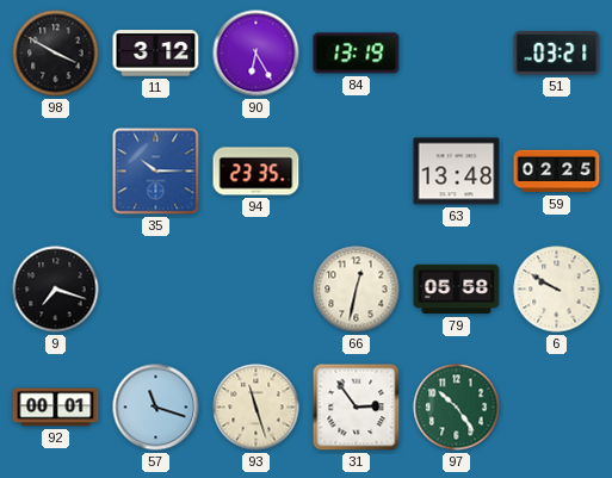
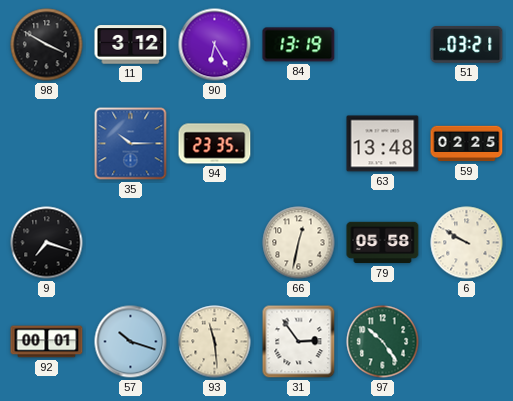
57: 11:18 -> 10:18
93: 11:27 -> 11:29
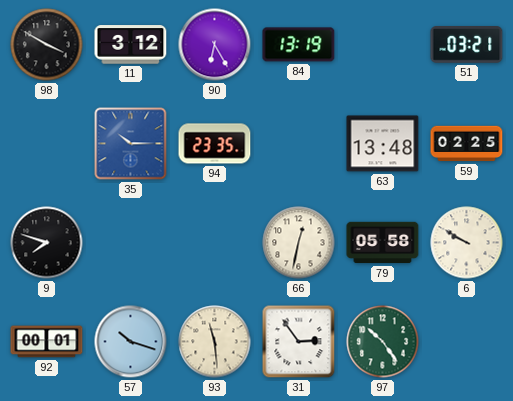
9: 7:18 -> 7:48
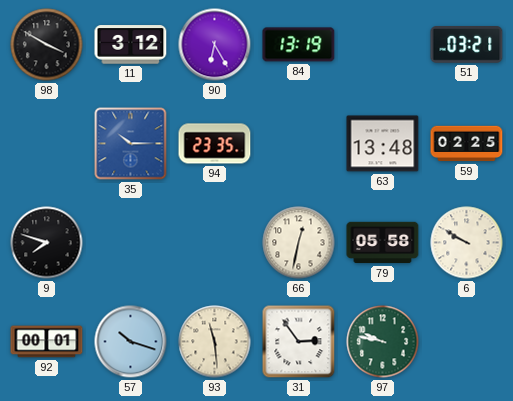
97: 10:24 -> 9:47
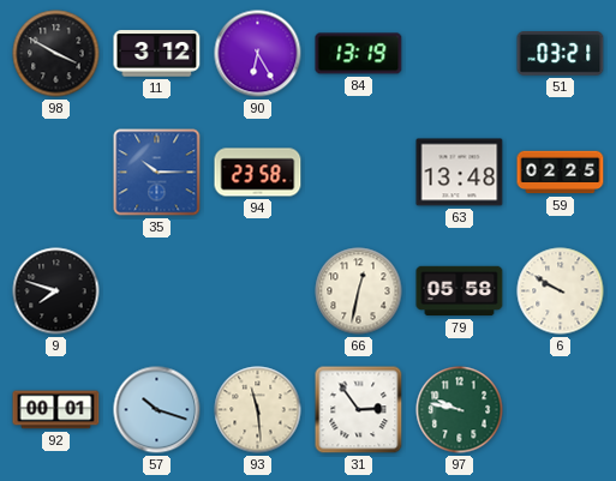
94: 23:35 -> 23:58
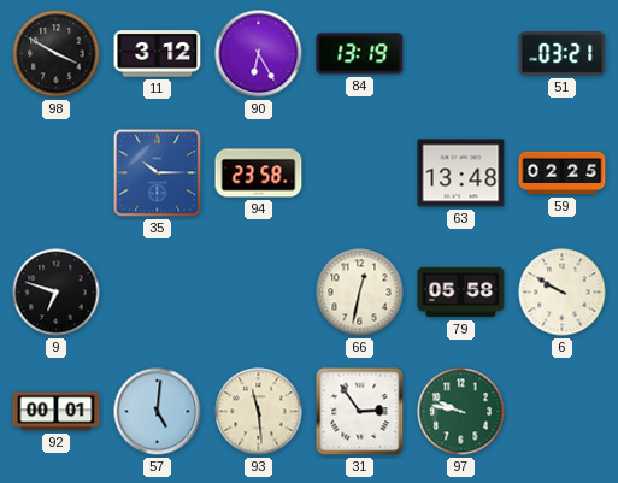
9: 7:48 -> 6:48
57: 10:18 -> 5:01
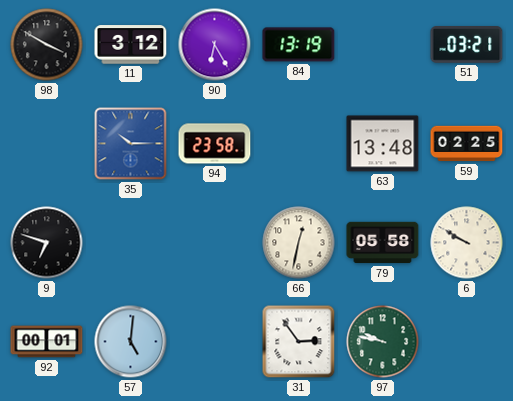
93: 11:29 -> none
